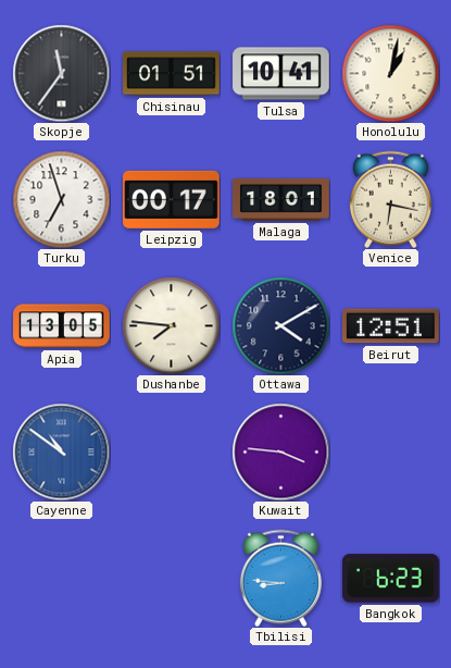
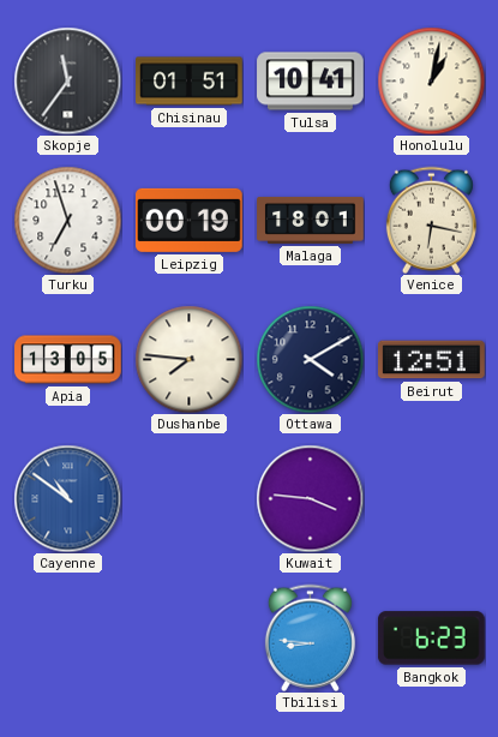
Leipzig: 00:17 -> 00:19
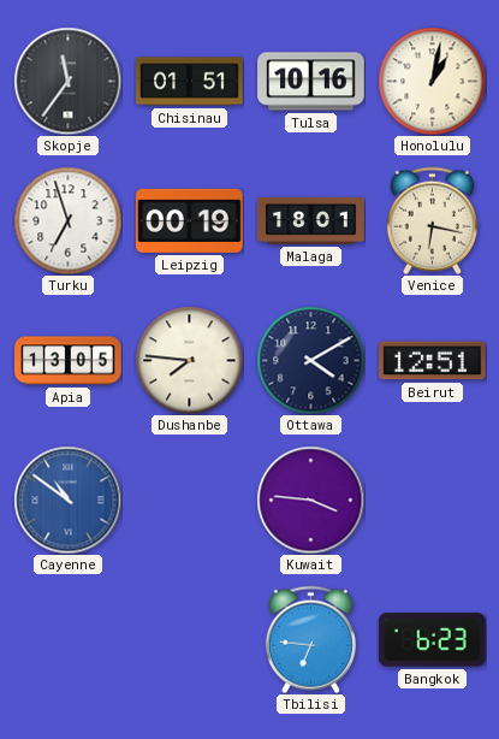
Tulsa: 10:41 -> 10:16
Tbilisi: 8:46 -> 6:46
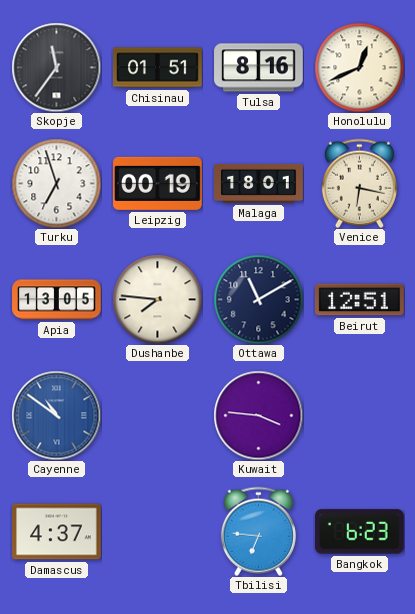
Tulsa: 10:16 -> 8:16
Honolulu: 1:02 -> 12:41
Ottawa: 4:10 -> 11:10
Damascus: none -> 4:37
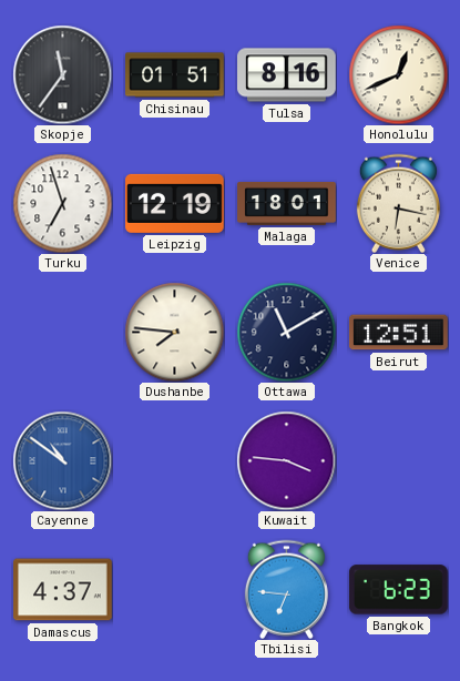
Leipzig: 00:19 -> 12:19
Apia: 13:05 -> none
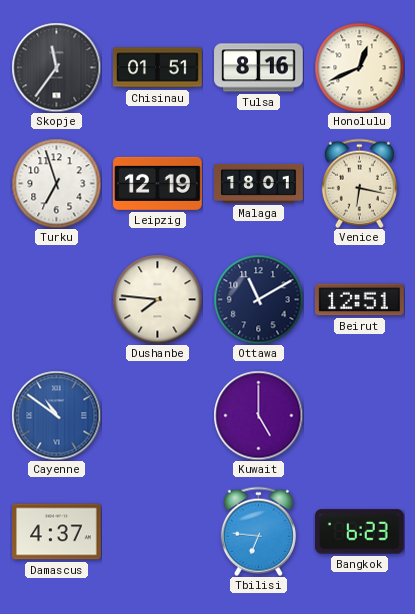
Kuwait: 3:46 -> 5:00
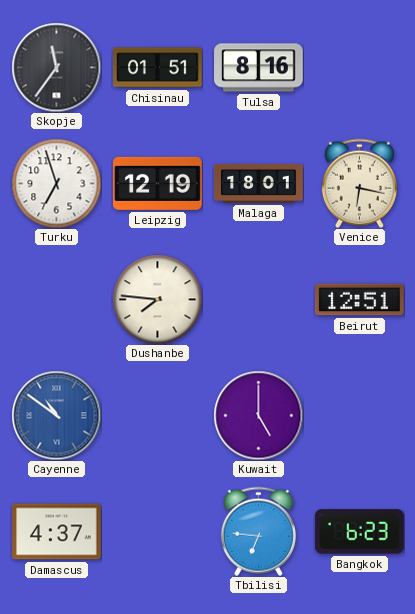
Honolulu: 12:41 -> none
Ottawa: 11:10 -> none
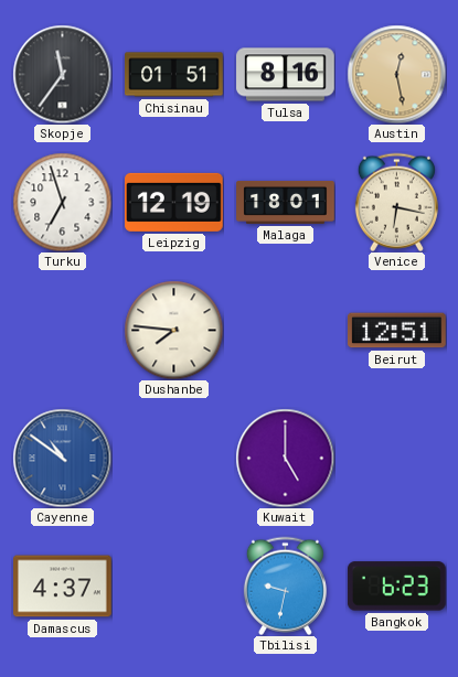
Austin: none -> 12:28
Tbilisi: 6:46 -> 9:32
